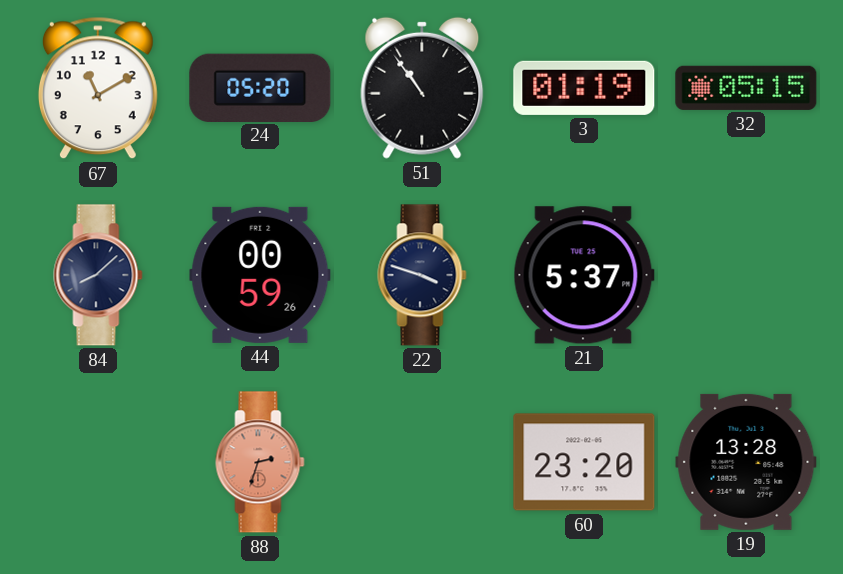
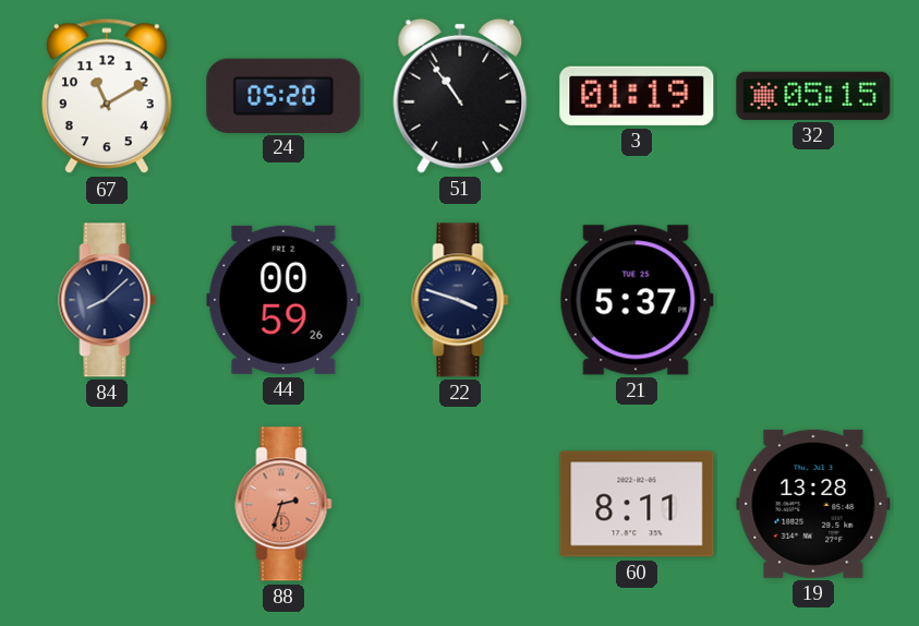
60: 23:20 -> 8:11
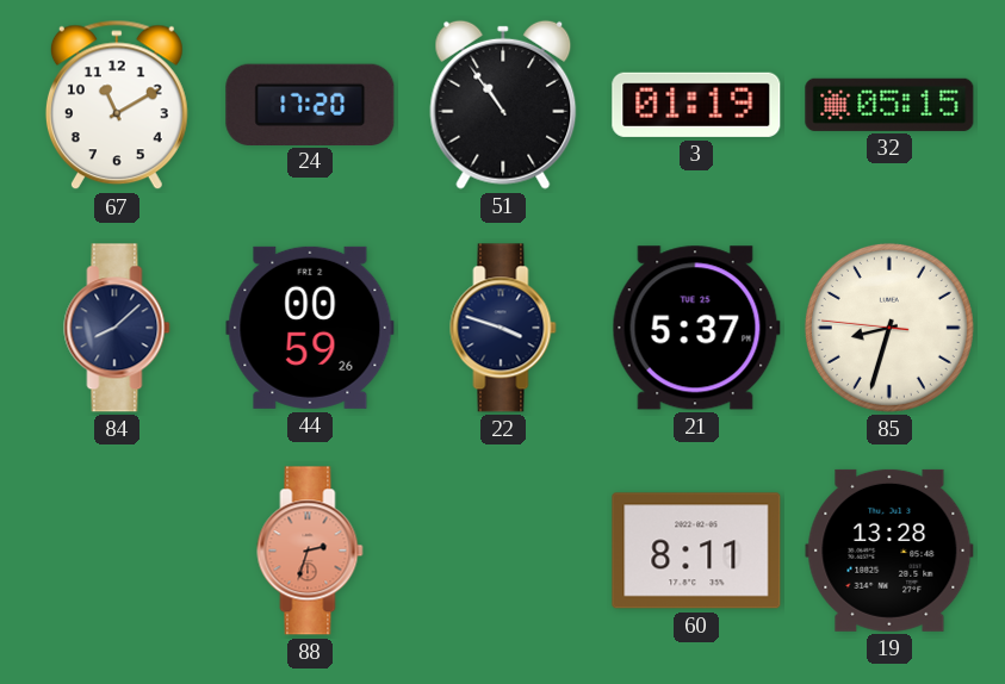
24: 05:20 -> 17:20
85: none -> 8:32
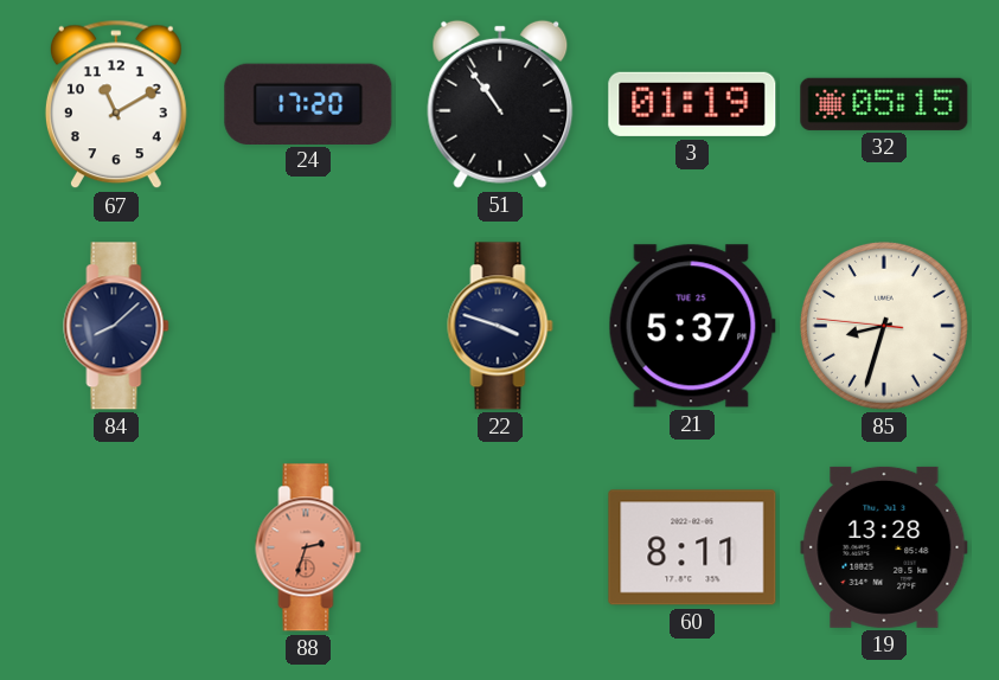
44: 00:59 -> none
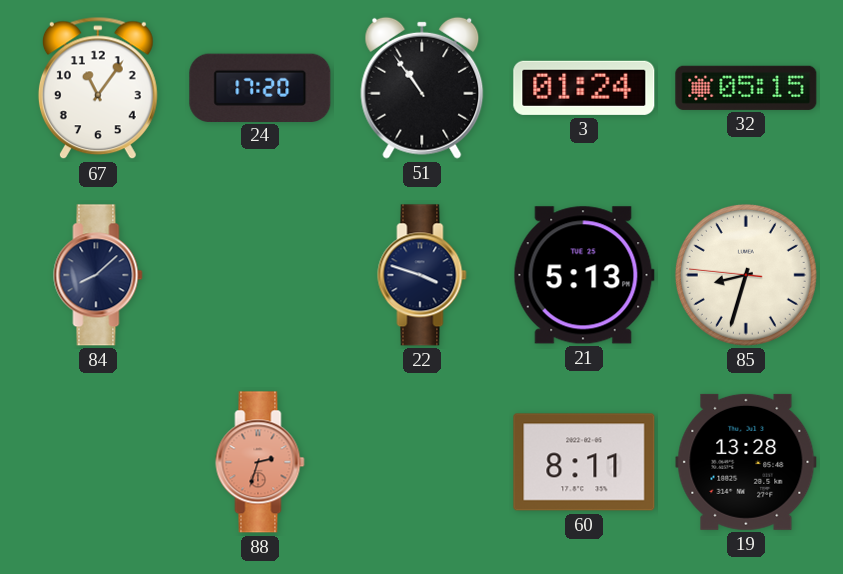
67: 11:10 -> 11:06
3: 01:19 -> 01:24
21: 5:37 -> 5:13
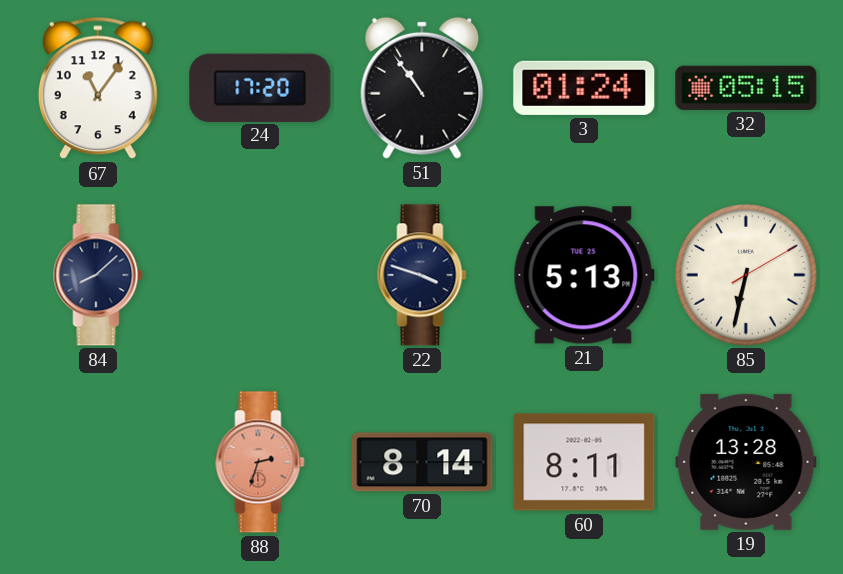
85: 8:32 -> 6:32
70: none -> 8:14
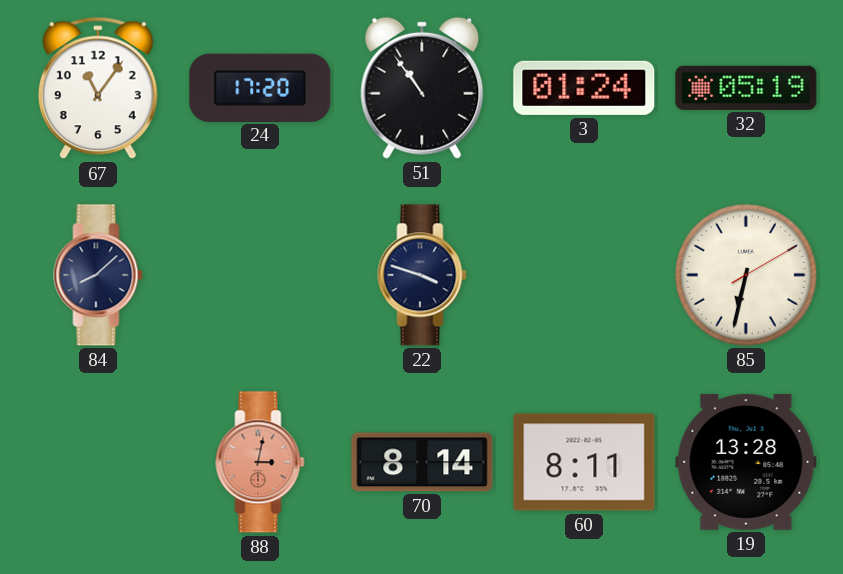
32: 05:15 -> 05:19
21: 5:13 -> none
88: 2:33 -> 3:02
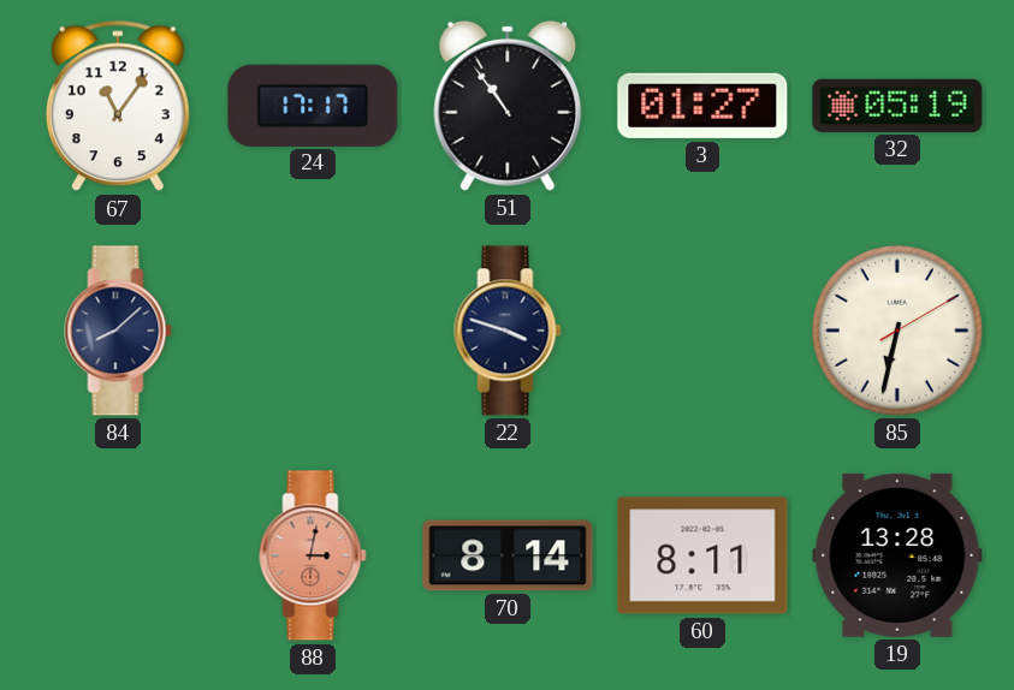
24: 17:20 -> 17:17
3: 01:24 -> 01:27
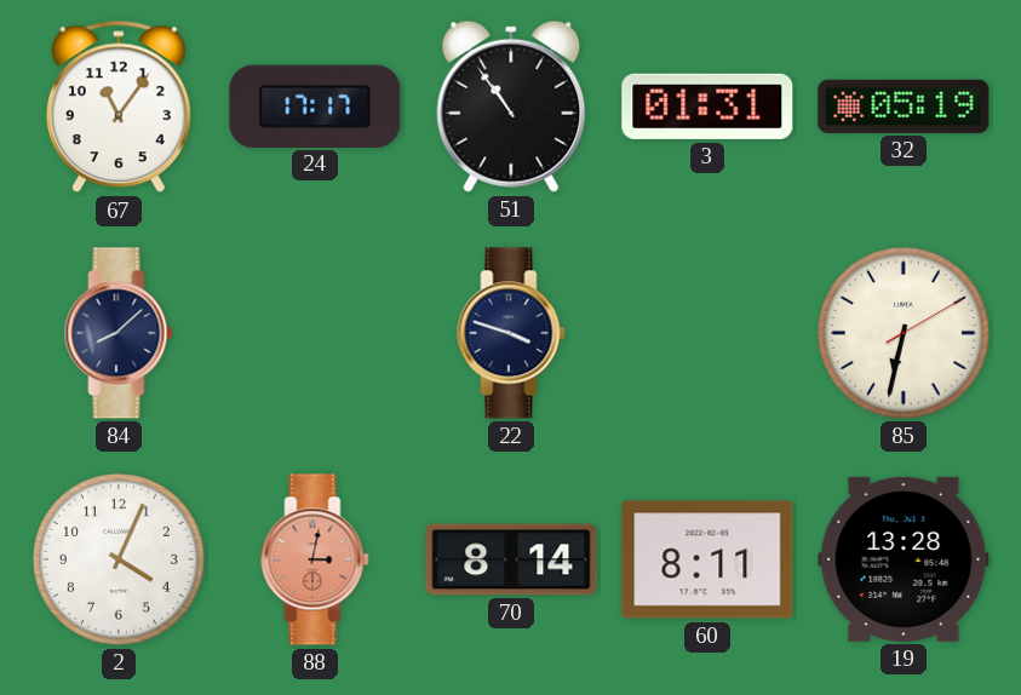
3: 01:27 -> 01:31
2: none -> 4:04
